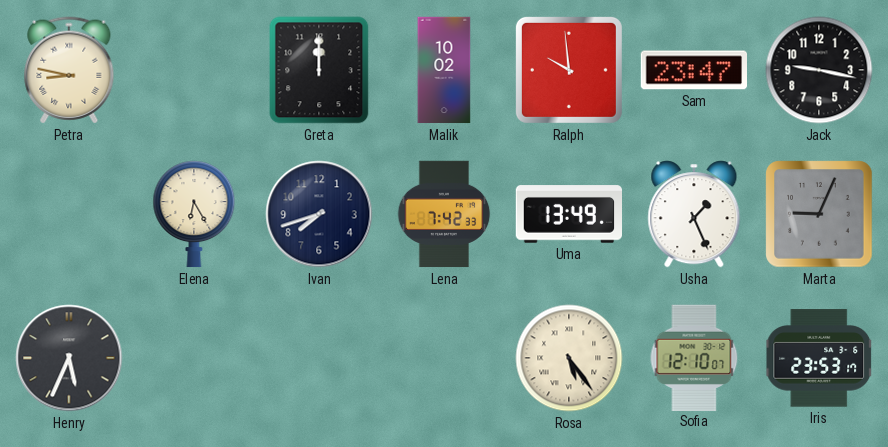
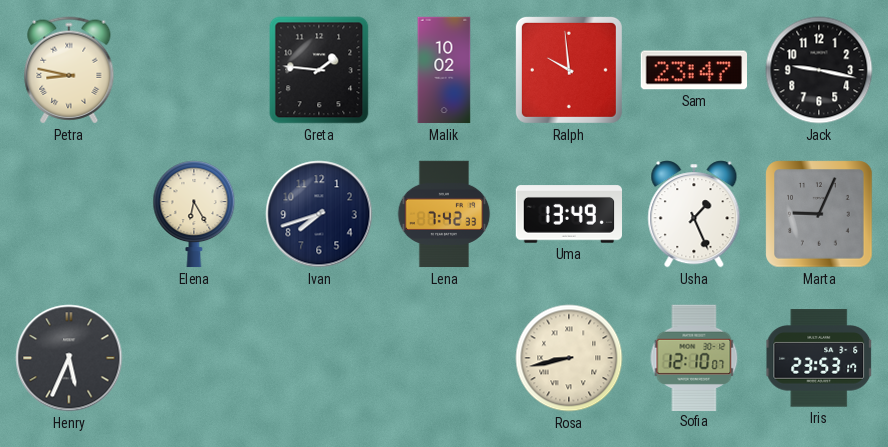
Greta: 12:00 -> 1:46
Rosa: 5:24 -> 8:43
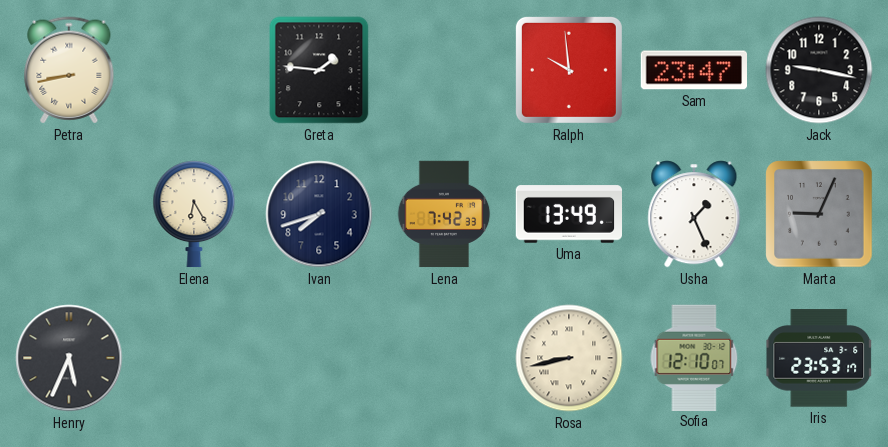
Petra: 8:47 -> 8:43
Malik: 10:02 -> none
